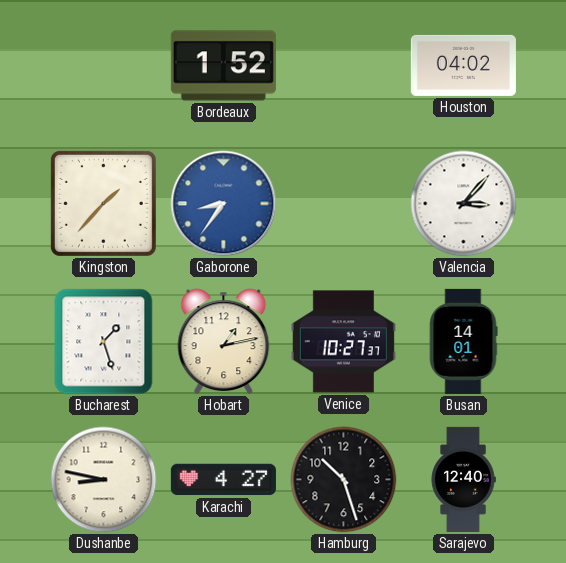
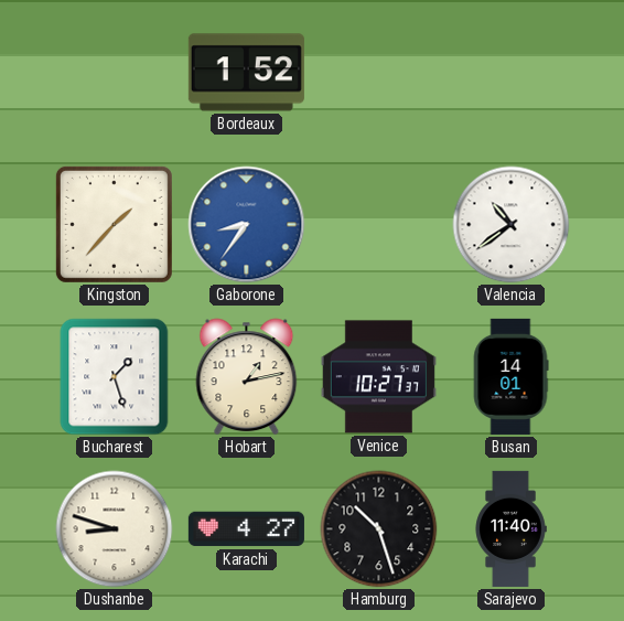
Houston: 04:02 -> none
Valencia: 3:07 -> 10:39
Dushanbe: 8:47 -> 8:48
Sarajevo: 12:40 -> 11:40
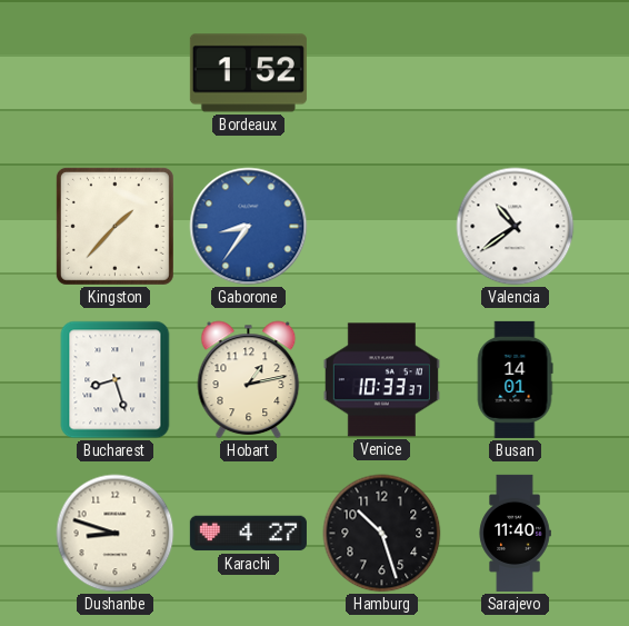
Bucharest: 1:27 -> 8:27
Venice: 10:27 -> 10:33
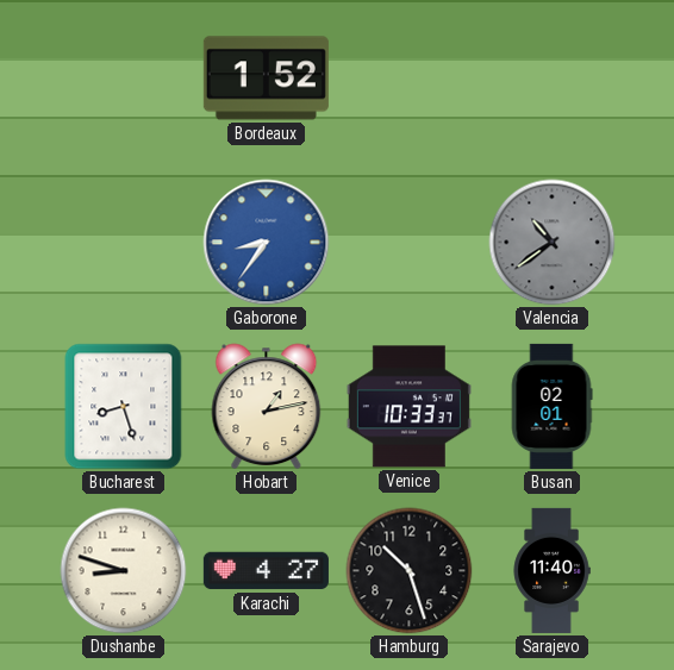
Kingston: 1:37 -> none
Valencia dial: white -> grey
Busan: 14:01 -> 02:01
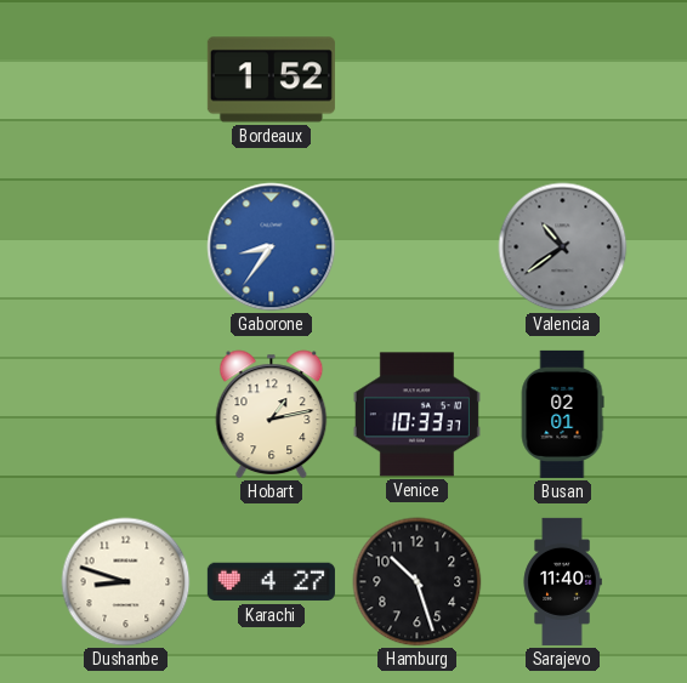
Bucharest: 8:27 -> none
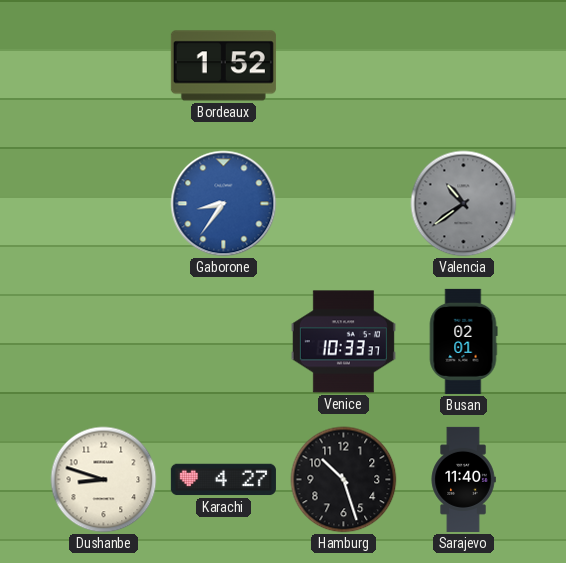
Hobart: 1:13 -> none
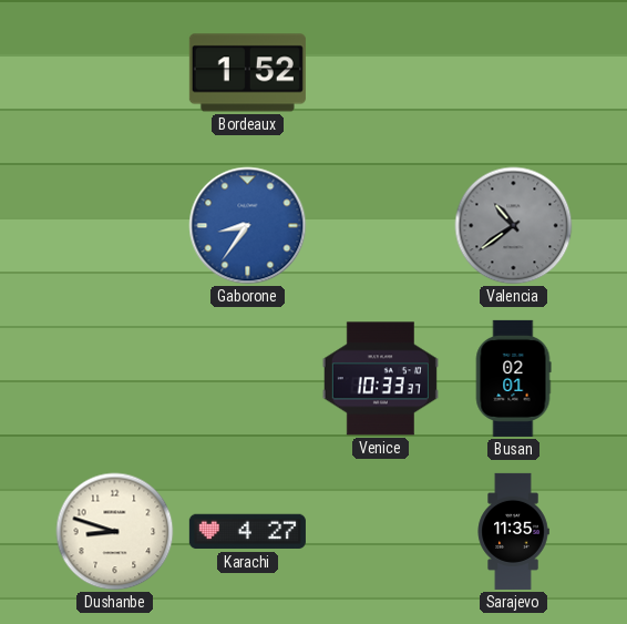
Hamburg: 10:27 -> none
Sarajevo: 11:40 -> 11:35
